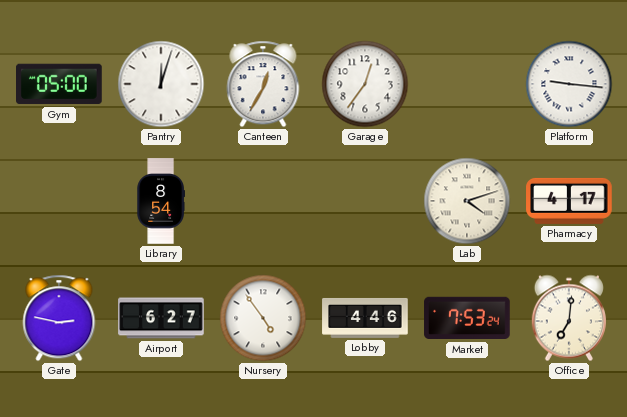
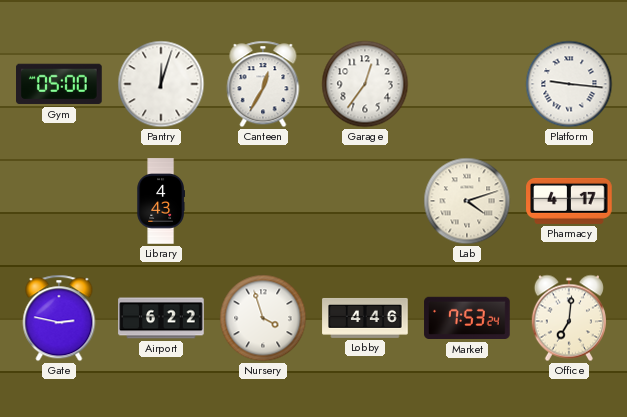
Library: 8:54 -> 4:43
Airport: 6:27 -> 6:22
Nursery: 4:54 -> 3:57
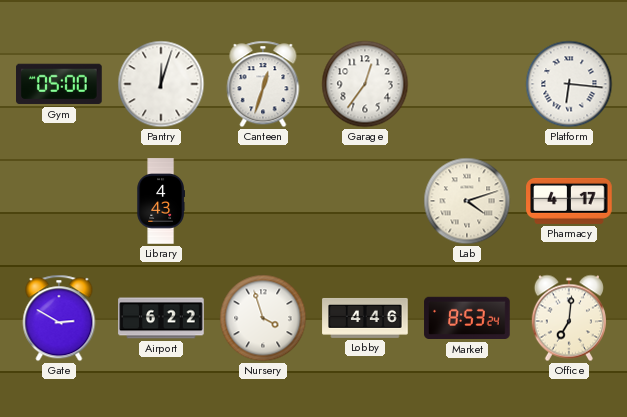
Canteen: 12:35 -> 12:33
Platform: 9:16 -> 6:16
Gate: 2:47 -> 2:50
Market: 7:53 -> 8:53
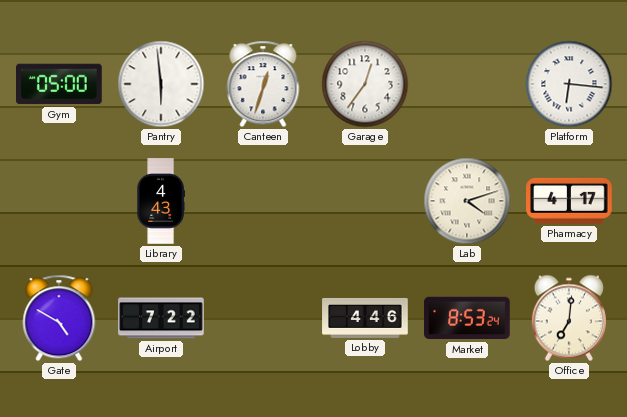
Pantry: 12:03 -> 5:59
Gate: 2:50 -> 4:50
Airport: 6:22 -> 7:22
Nursery: 3:57 -> none
